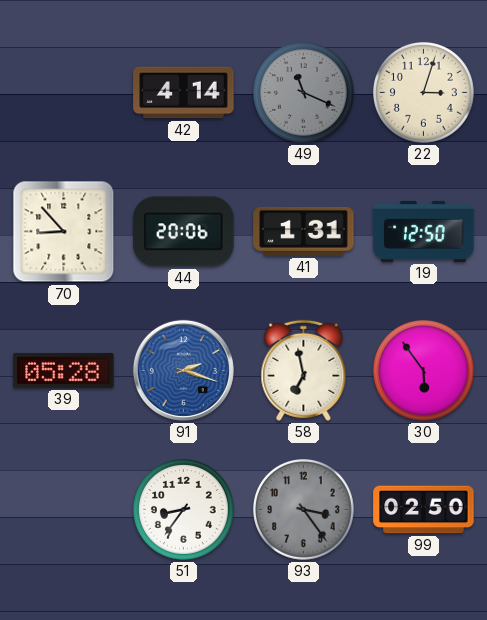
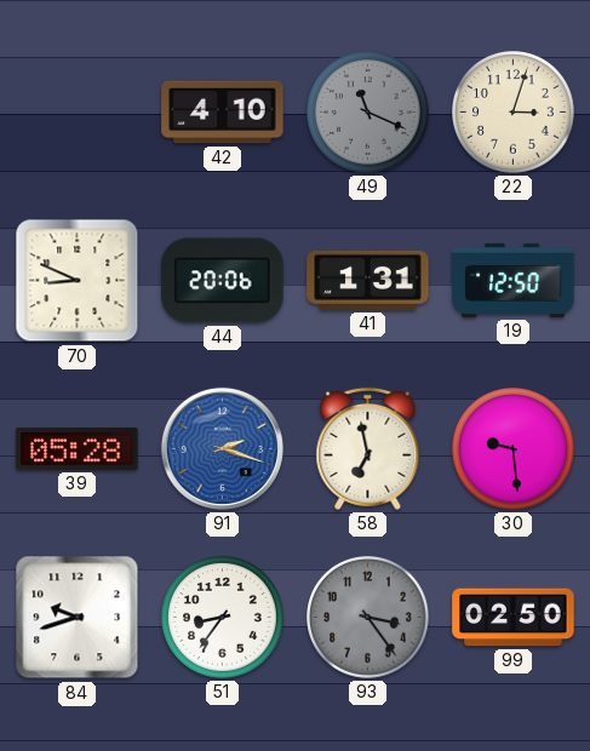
42: 4:14 -> 4:10
70: 8:53 -> 8:49
30: 5:54 -> 9:29
84: none -> 9:42
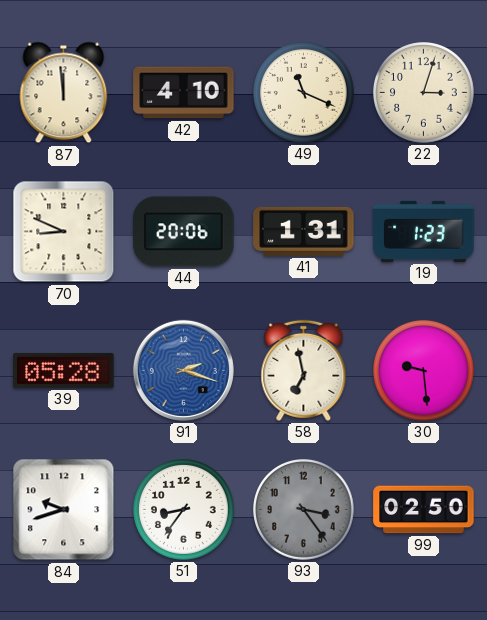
87: none -> 11:59
49 dial: grey -> cream
19: 12:50 -> 1:23
